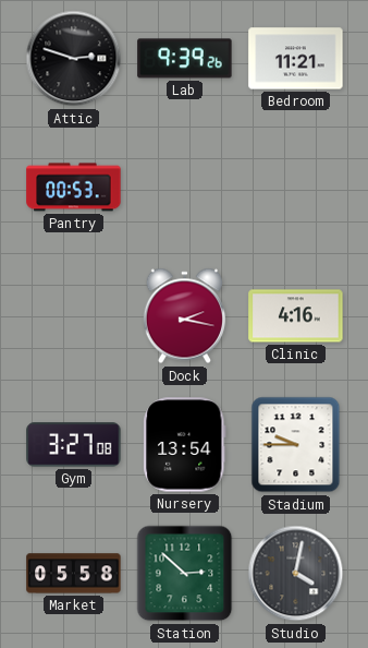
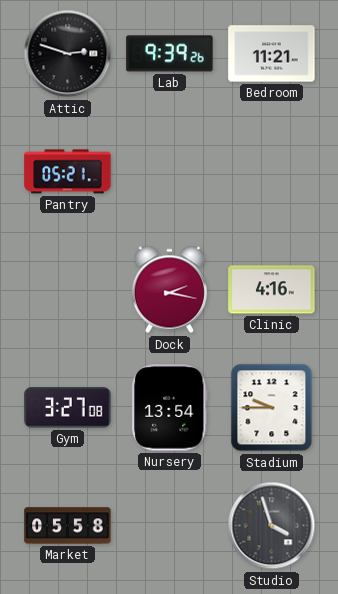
Pantry: 00:53 -> 05:21
Station: 2:52 -> none
Studio: 4:02 -> 3:57
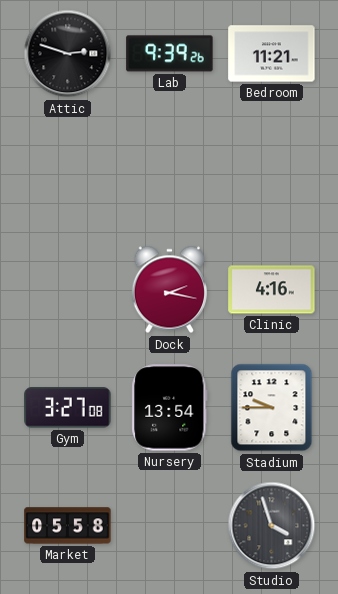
Pantry: 05:21 -> none
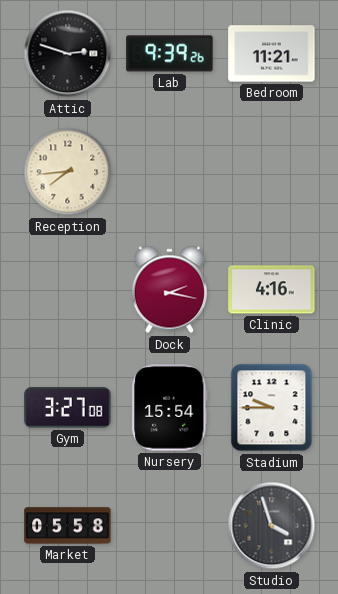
Reception: none -> 7:44
Nursery: 13:54 -> 15:54
